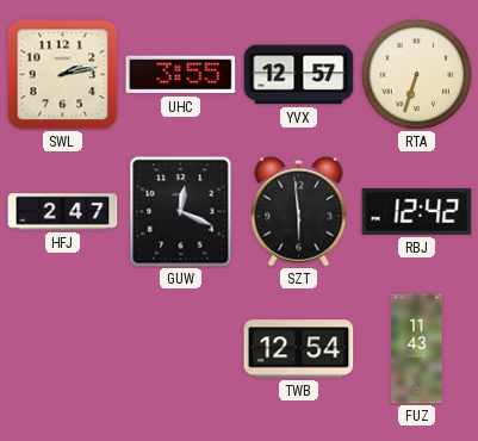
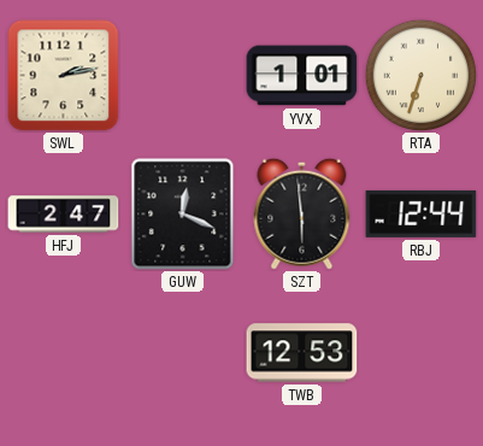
UHC: 3:55 -> none
YVX: 12:57 -> 1:01
RBJ: 12:42 -> 12:44
TWB: 12:54 -> 12:53
FUZ: 11:43 -> none
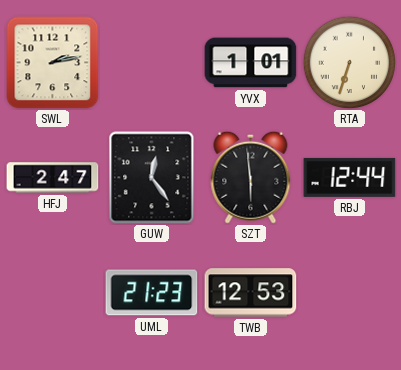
GUW: 12:19 -> 12:24
UML: none -> 21:23
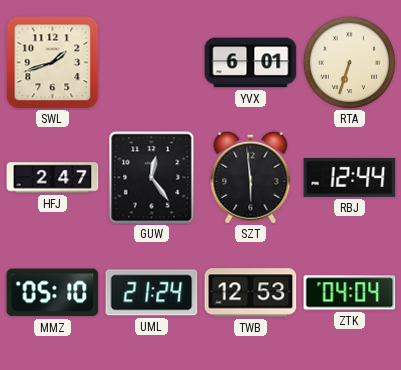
SWL: 2:13 -> 1:42
YVX: 1:01 -> 6:01
MMZ: none -> 05:10
UML: 21:23 -> 21:24
ZTK: none -> 04:04
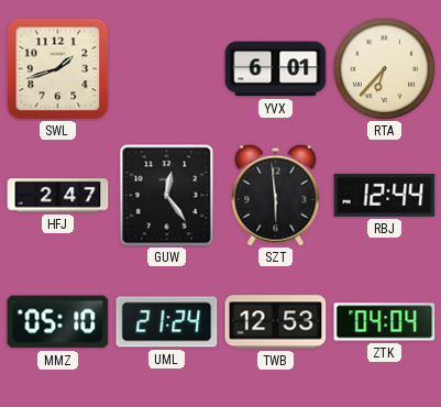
RTA: 6:33 -> 6:37
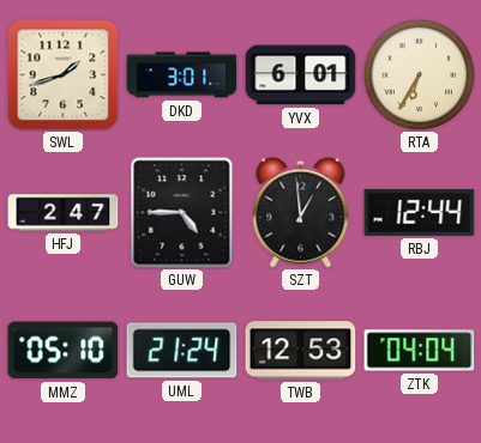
DKD: none -> 3:01
RTA: 6:37 -> 6:35
GUW: 12:24 -> 4:45
SZT: 5:59 -> 12:59
